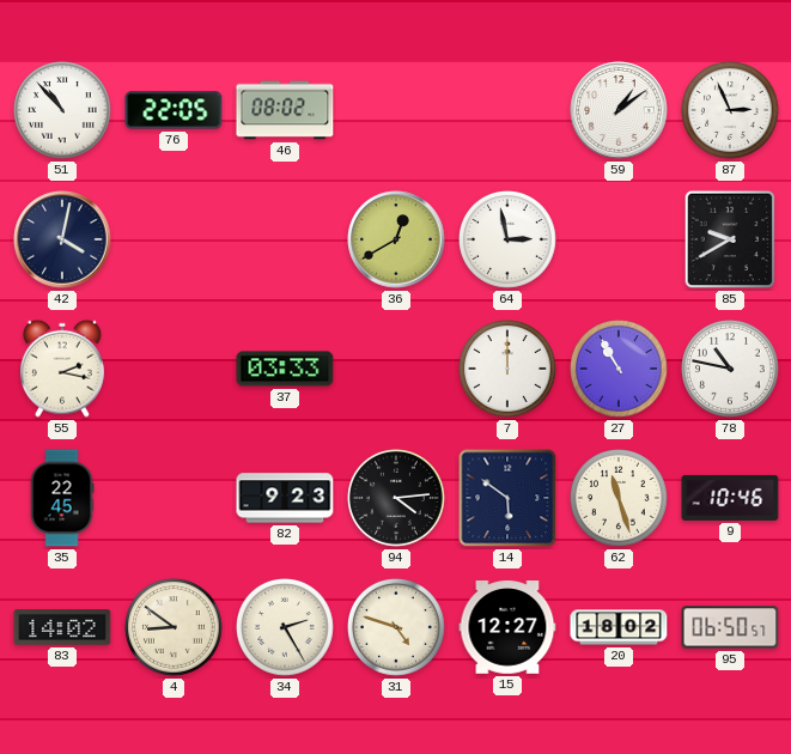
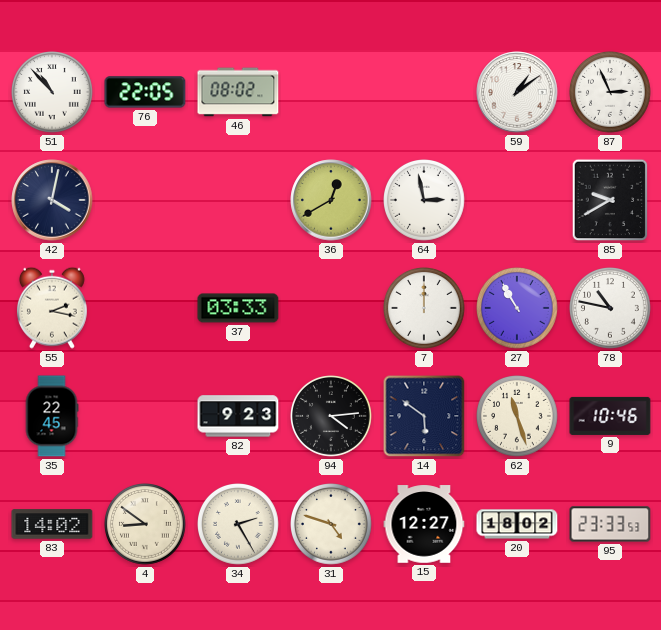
95: 06:50 -> 23:33
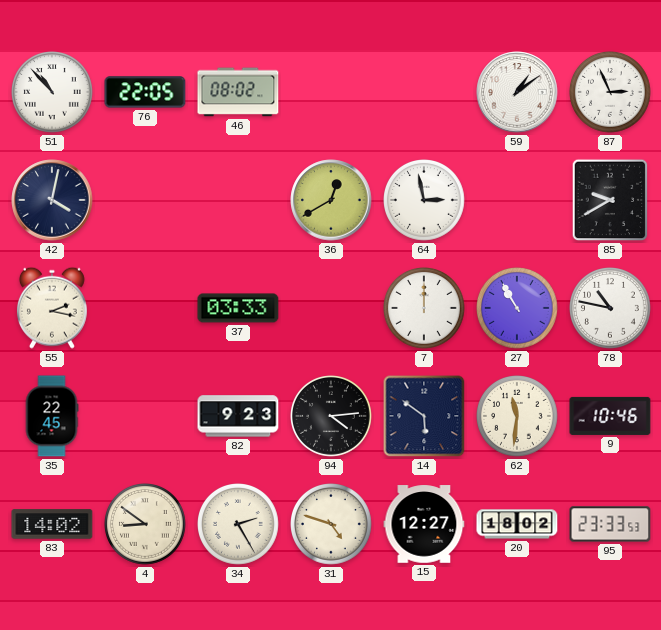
62: 11:27 -> 11:31
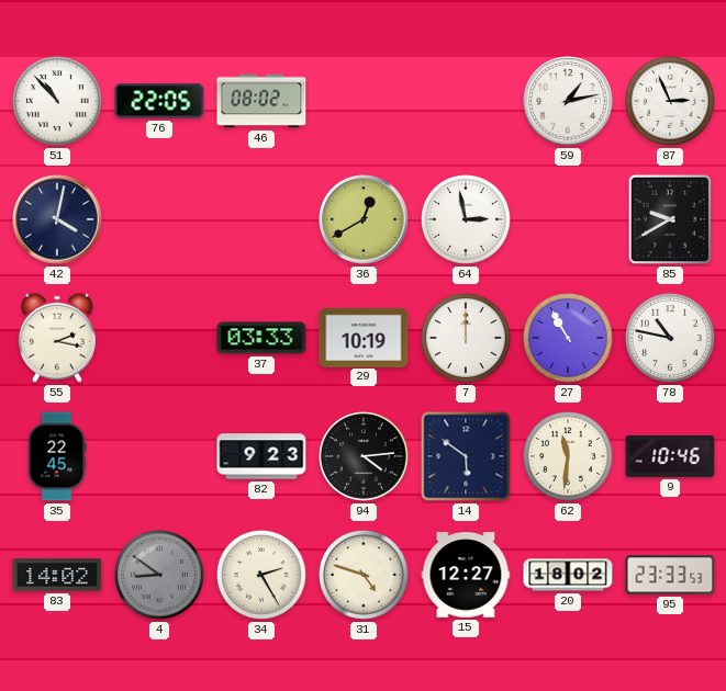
59: 1:09 -> 1:13
29: none -> 10:19
4 dial: cream -> grey
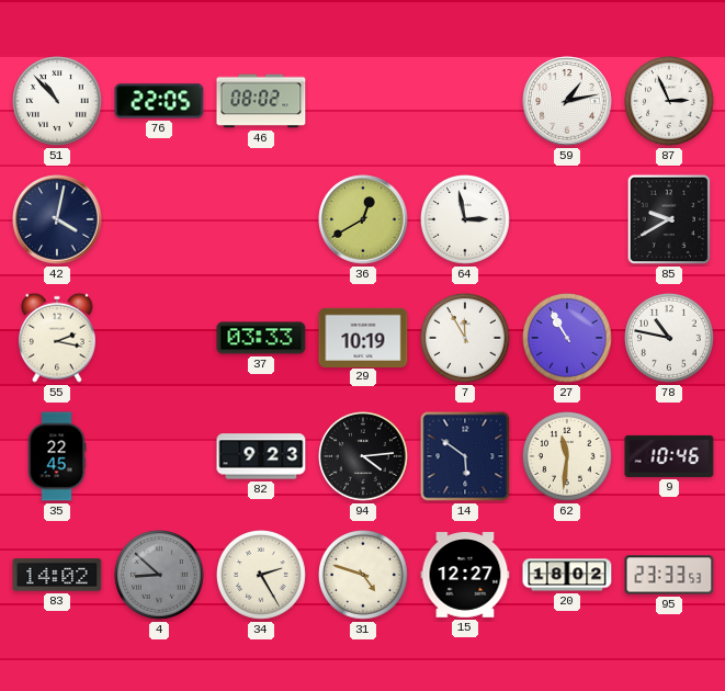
7: 12:00 -> 11:55
4: 8:51 -> 8:52
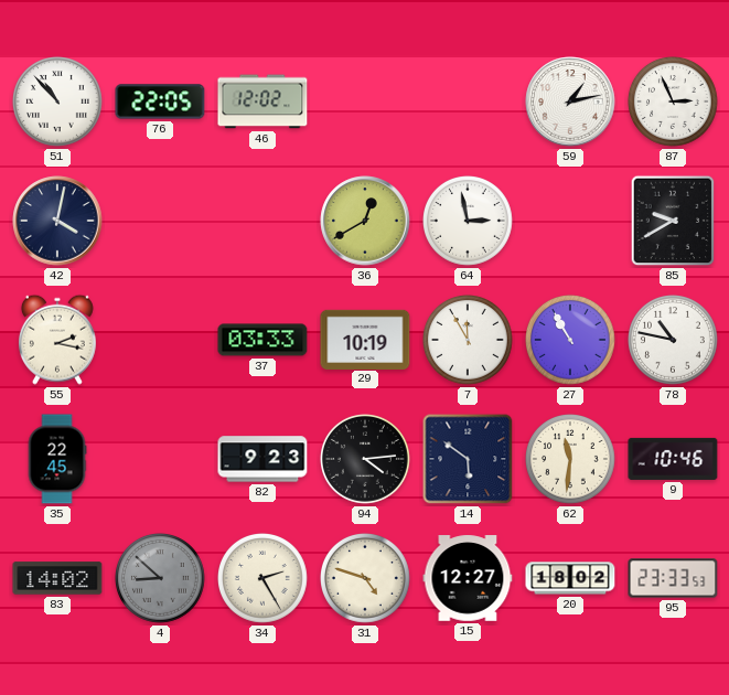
46: 08:02 -> 12:02
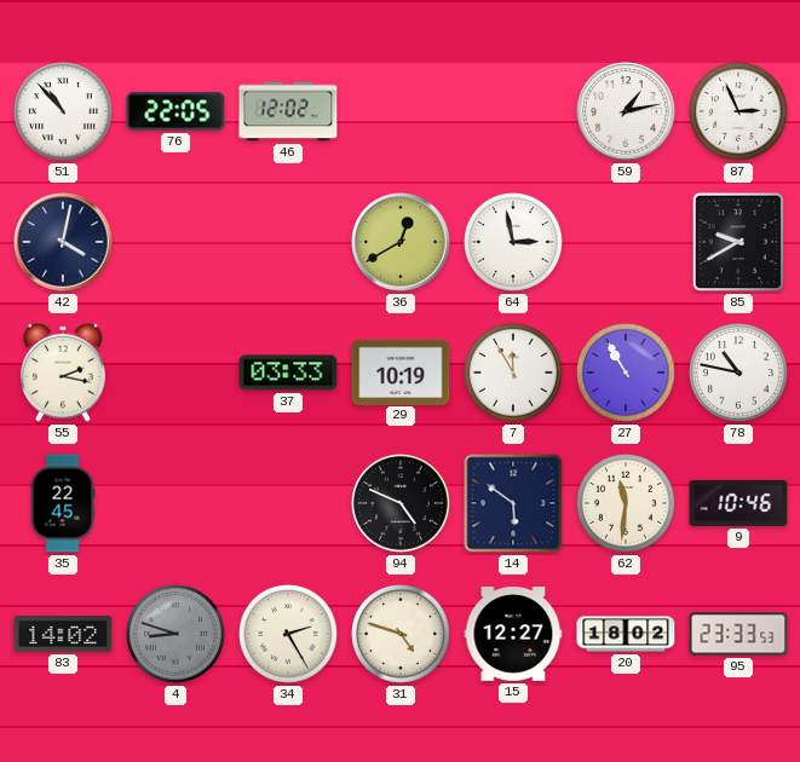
82: 9:23 -> none
94: 4:14 -> 4:49
4: 8:52 -> 8:48
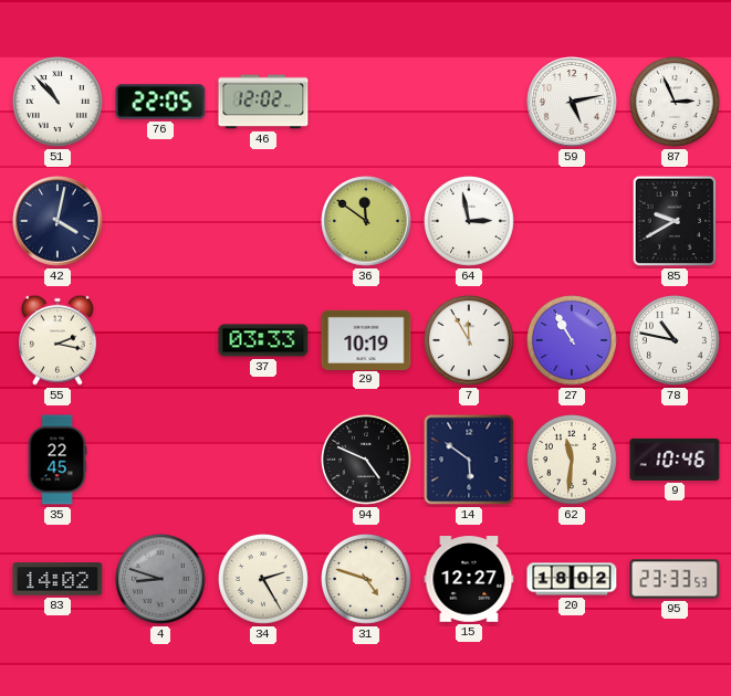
59: 1:13 -> 5:13
36: 12:40 -> 11:51
